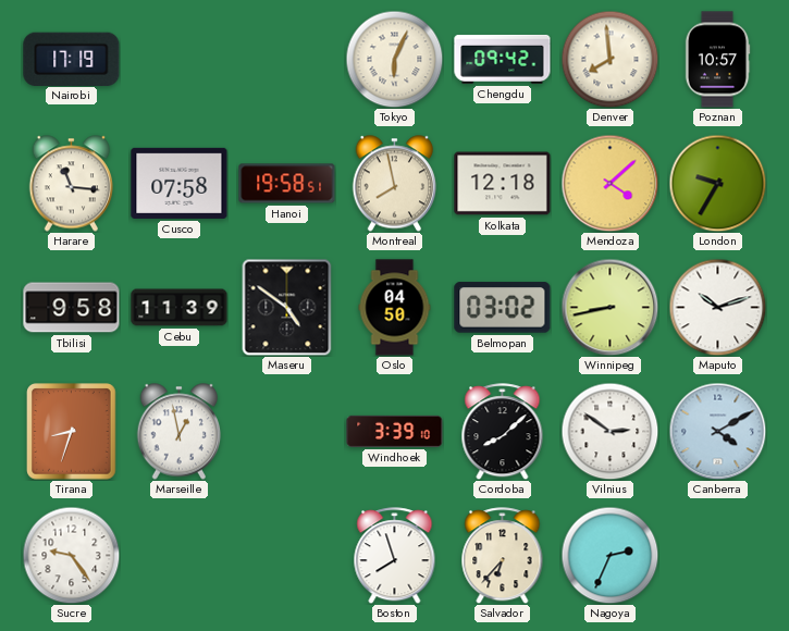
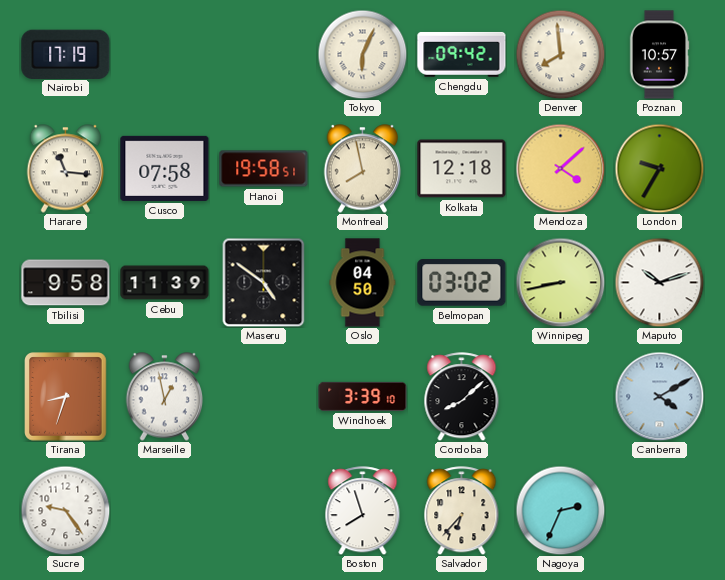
Vilnius: 2:51 -> none
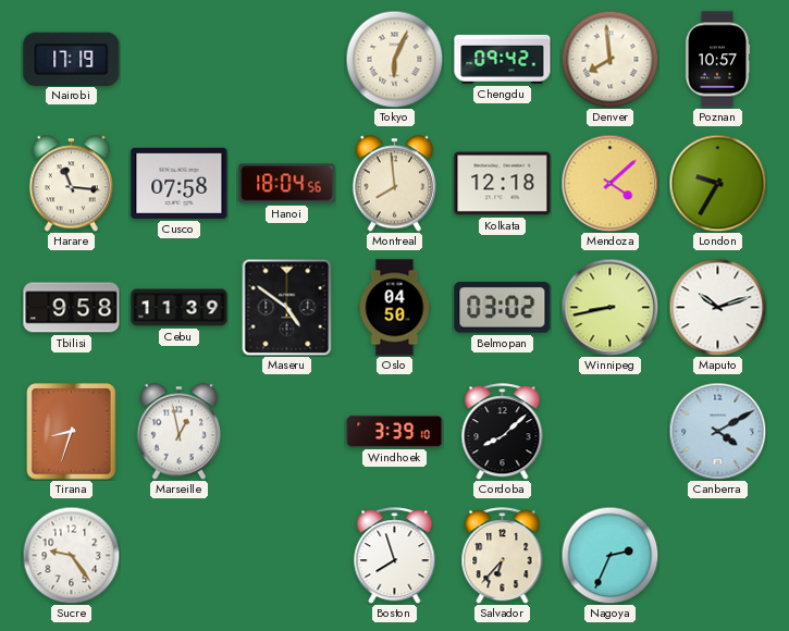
Hanoi: 19:58 -> 18:04
Montreal: 7:58 -> 7:59
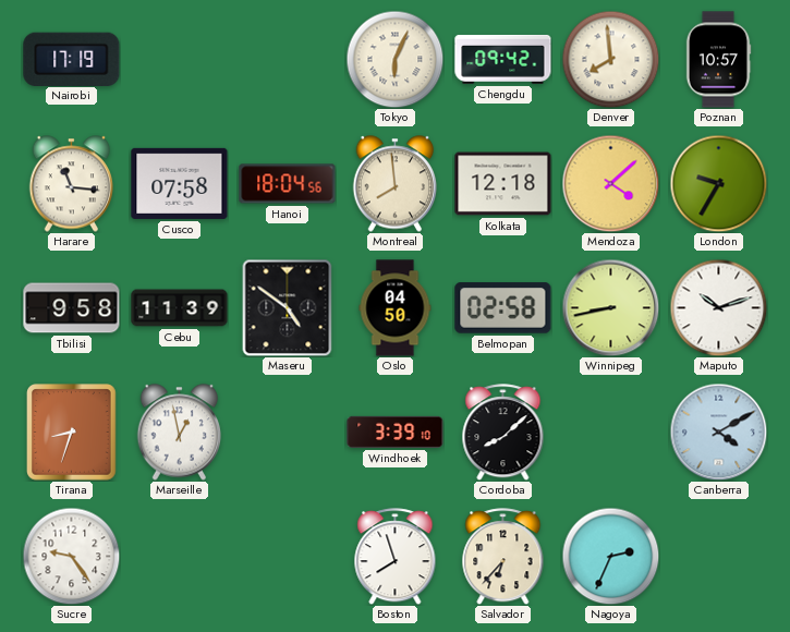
Belmopan: 03:02 -> 02:58
